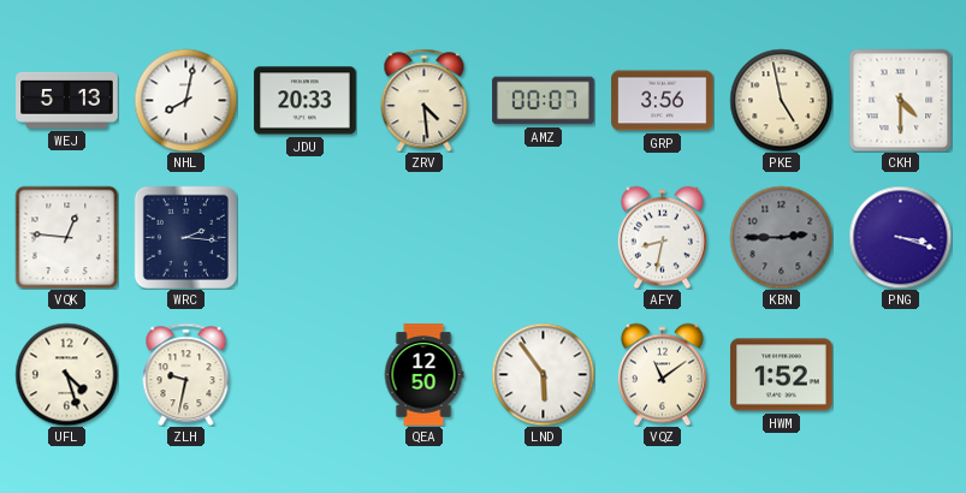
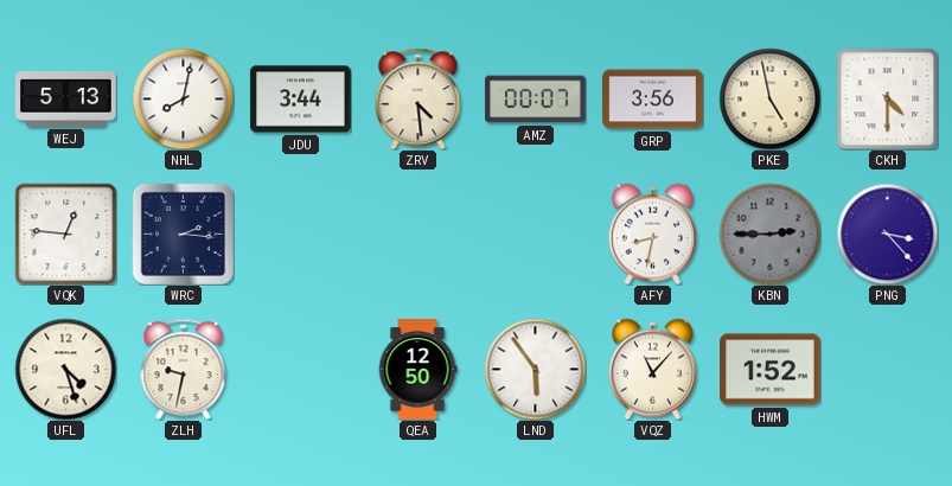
JDU: 20:33 -> 3:44
PNG: 3:18 -> 3:23
VQZ: 11:09 -> 11:07
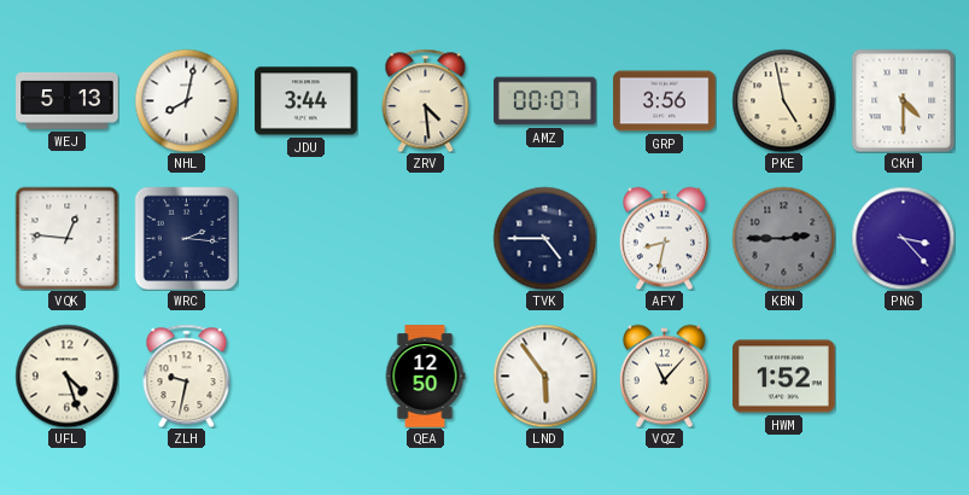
TVK: none -> 4:45
